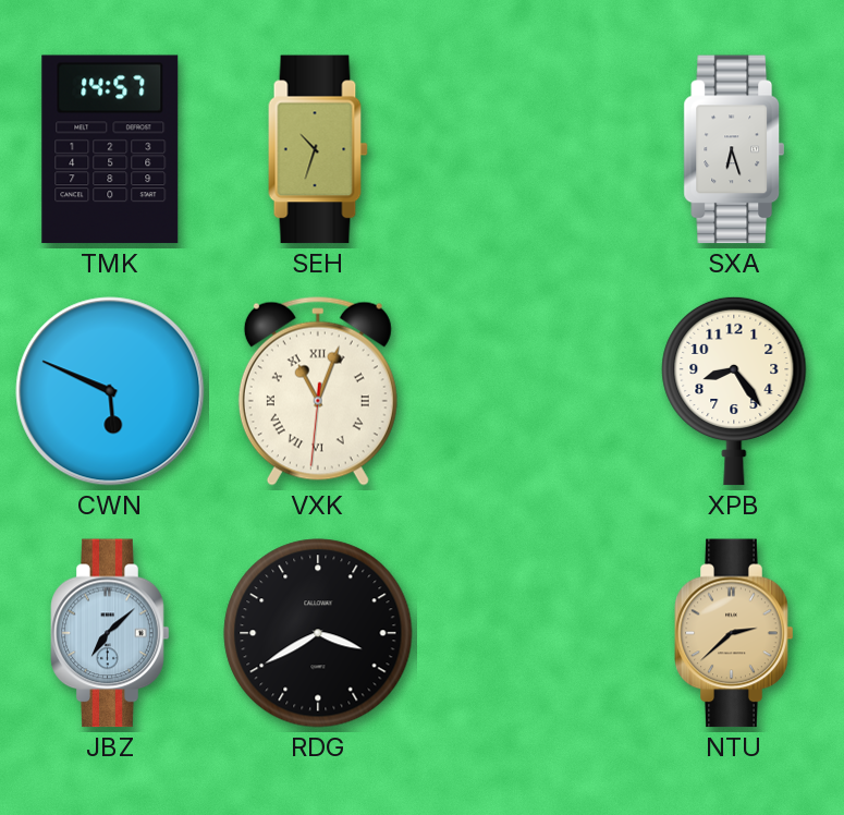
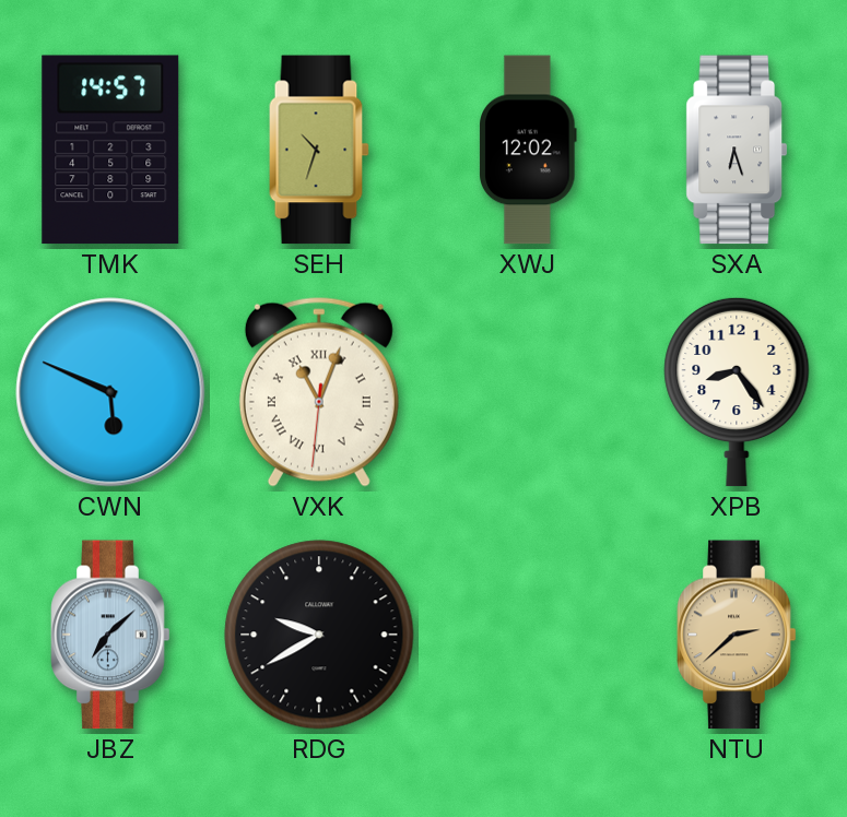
XWJ: none -> 12:02
RDG: 3:40 -> 9:40
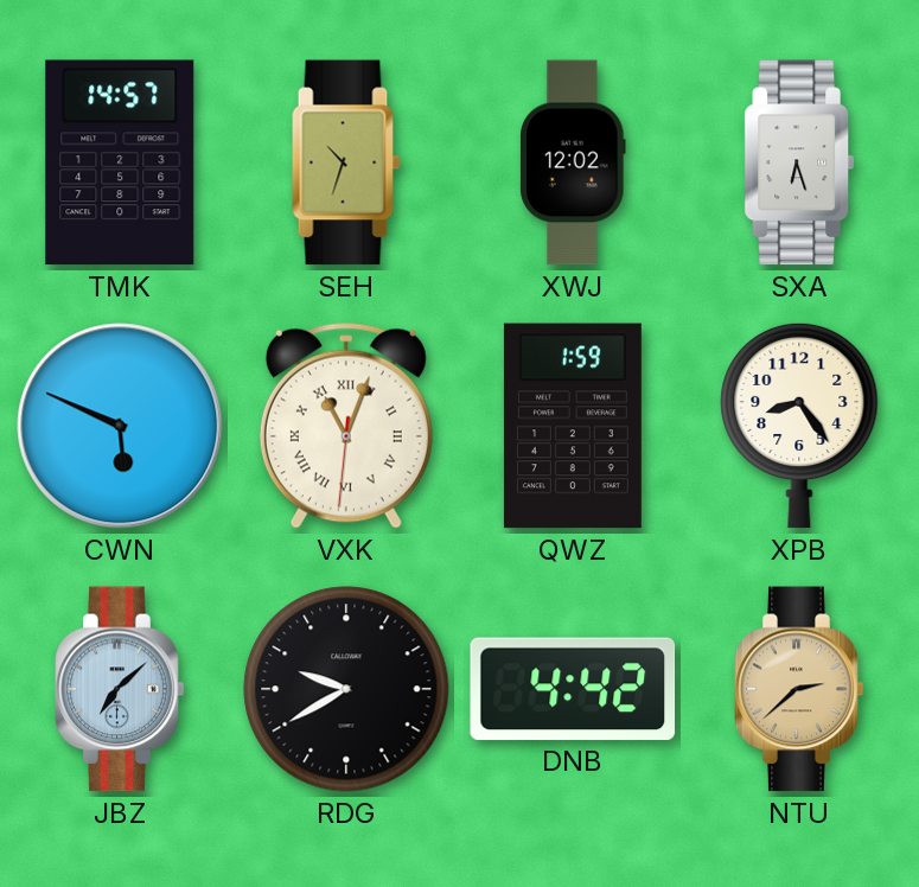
QWZ: none -> 1:59
DNB: none -> 4:42
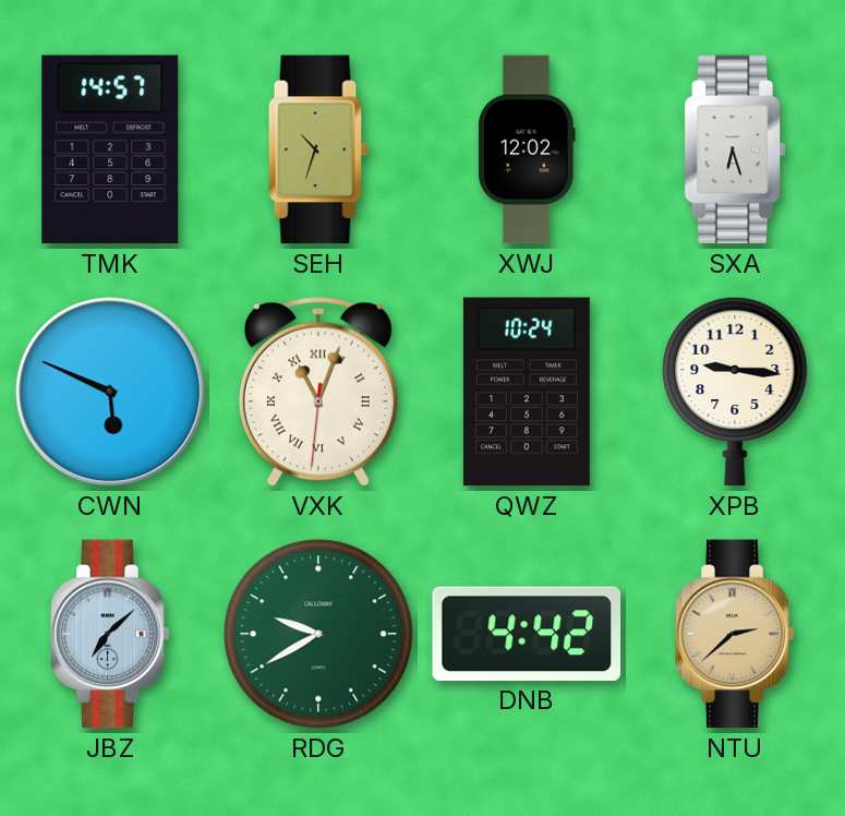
QWZ: 1:59 -> 10:24
XPB: 8:24 -> 9:16
RDG dial: black -> green
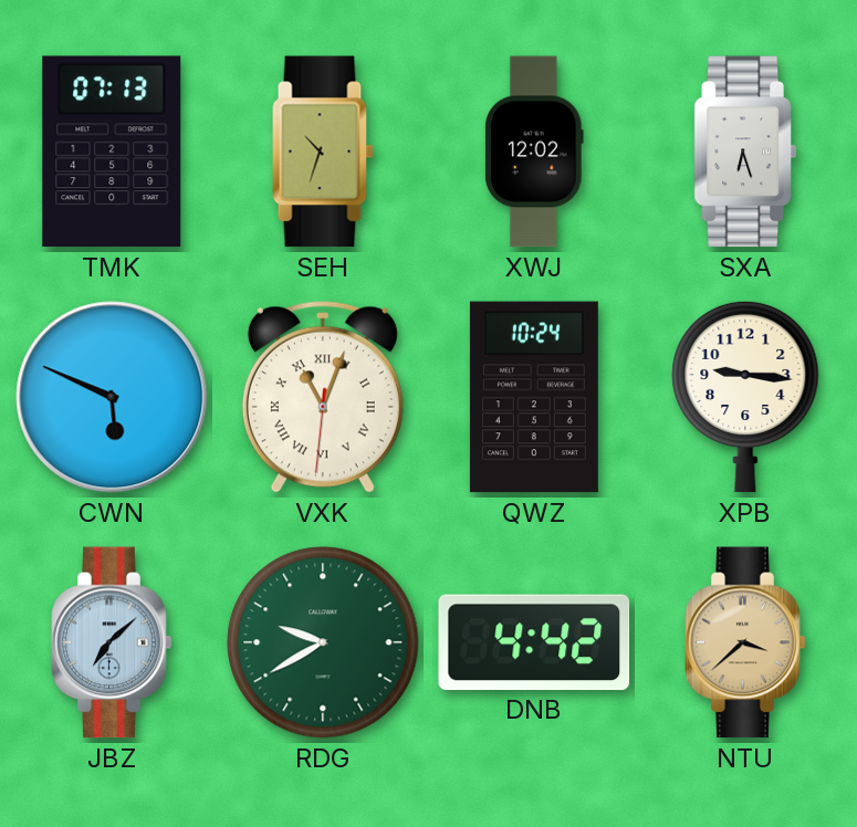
TMK: 14:57 -> 07:13
NTU: 2:38 -> 3:38
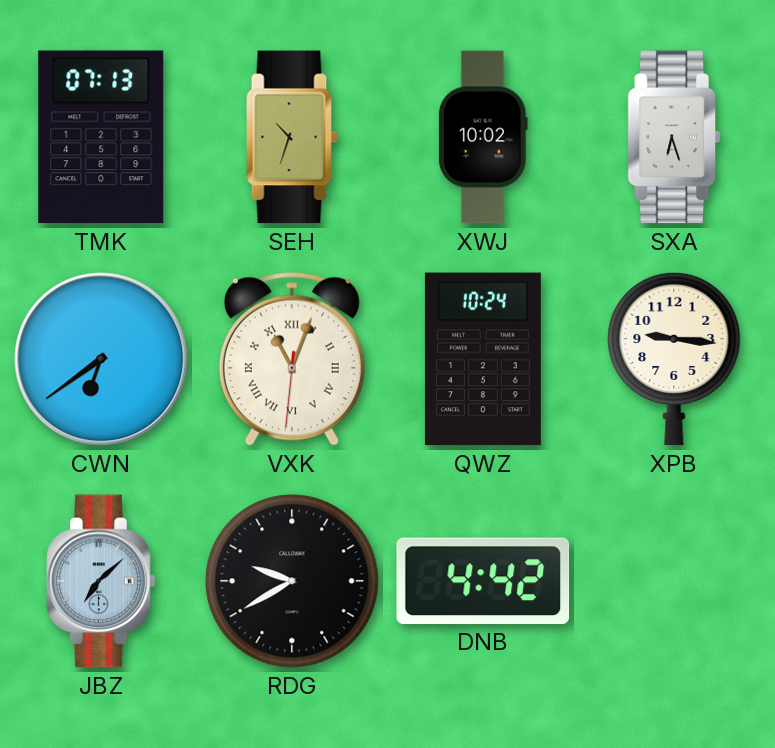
XWJ: 12:02 -> 10:02
CWN: 5:49 -> 6:39
RDG dial: green -> black
NTU: 3:38 -> none
